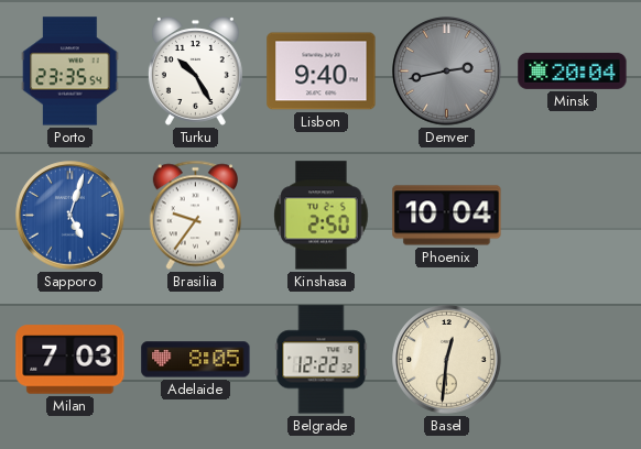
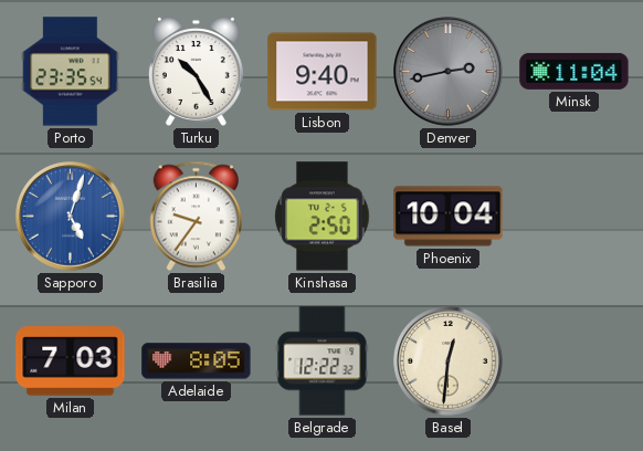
Minsk: 20:04 -> 11:04
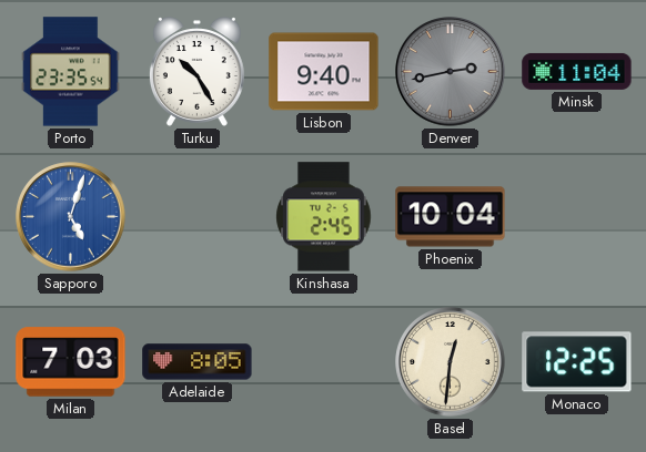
Brasilia: 9:36 -> none
Kinshasa: 2:50 -> 2:45
Belgrade: 12:22 -> none
Monaco: none -> 12:25
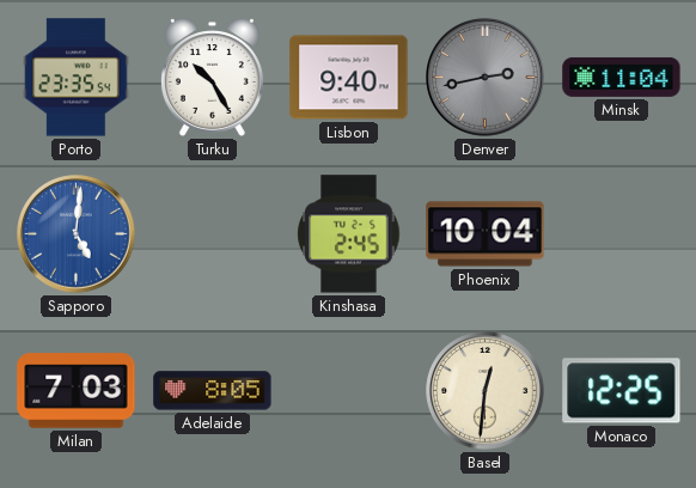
Sapporo: 5:03 -> 5:01
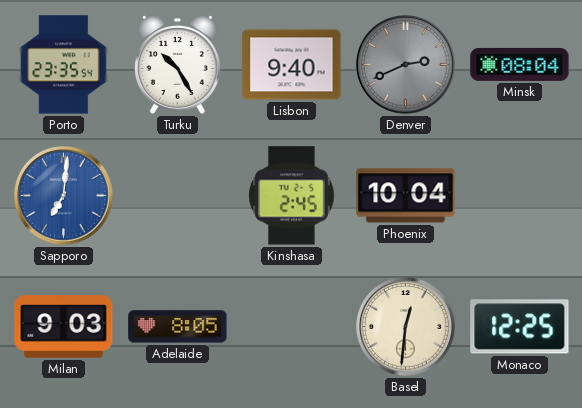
Denver: 2:43 -> 2:41
Minsk: 11:04 -> 08:04
Sapporo: 5:01 -> 7:01
Milan: 7:03 -> 9:03
